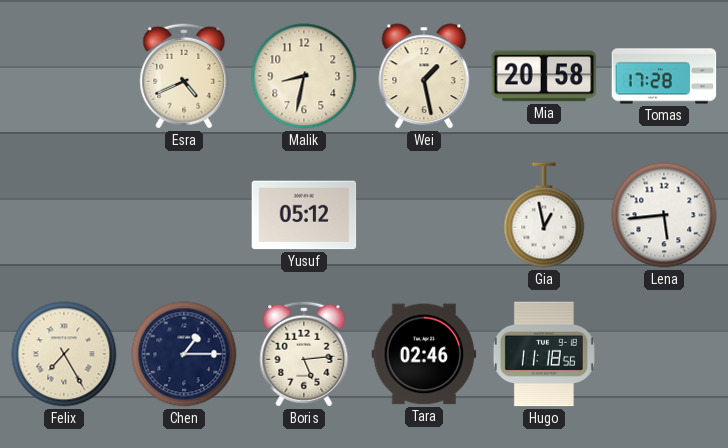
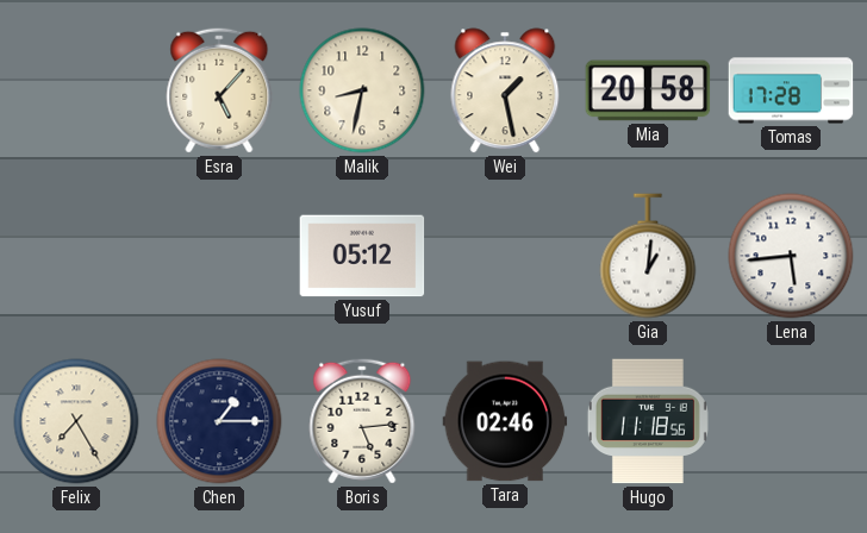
Esra: 4:41 -> 5:07
Gia: 12:58 -> 1:01
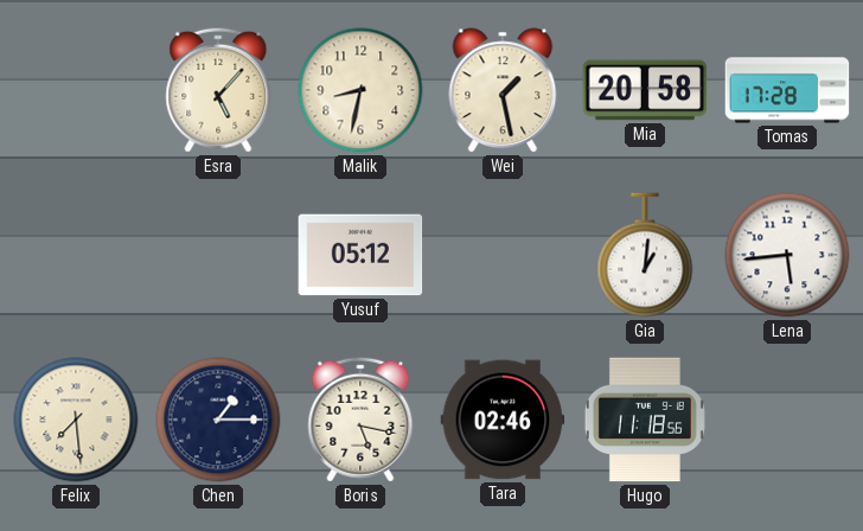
Felix: 7:25 -> 7:29
Boris: 5:14 -> 5:17
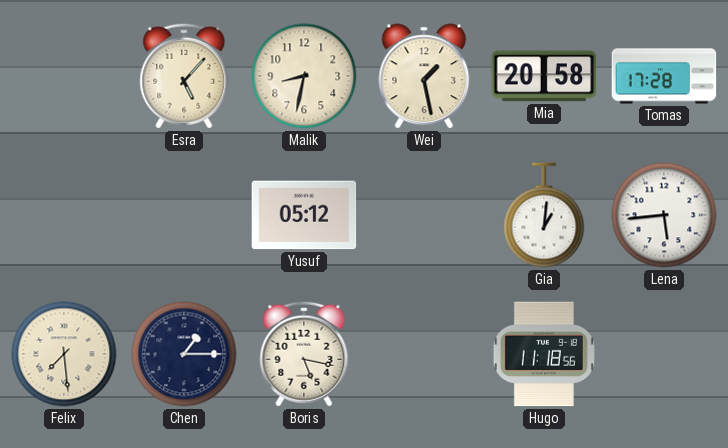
Tara: 02:46 -> none
